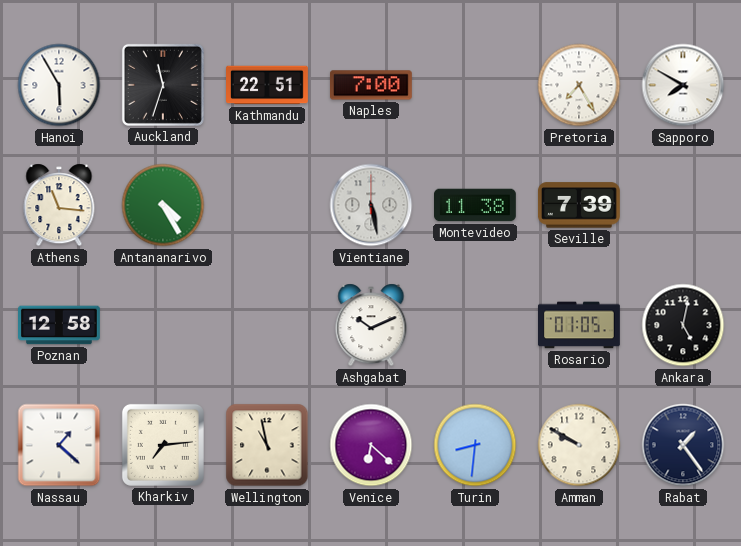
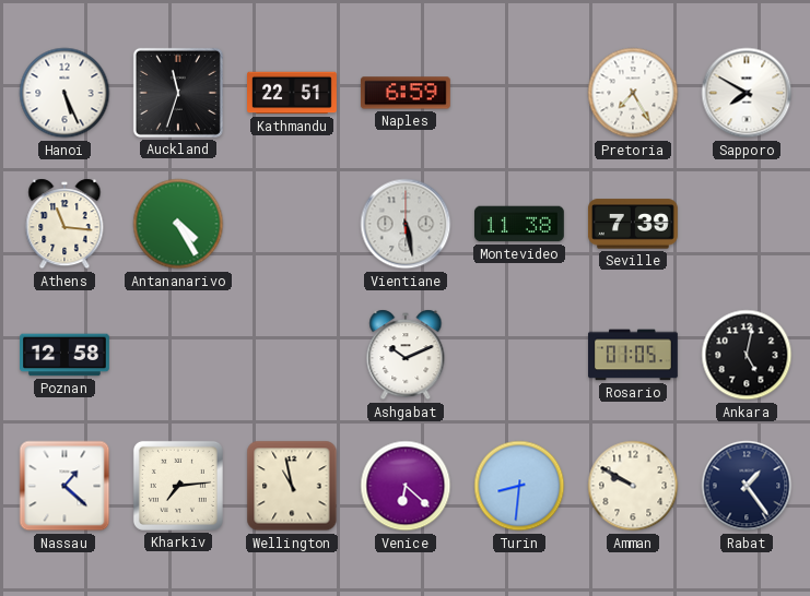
Hanoi: 5:55 -> 5:26
Naples: 7:00 -> 6:59
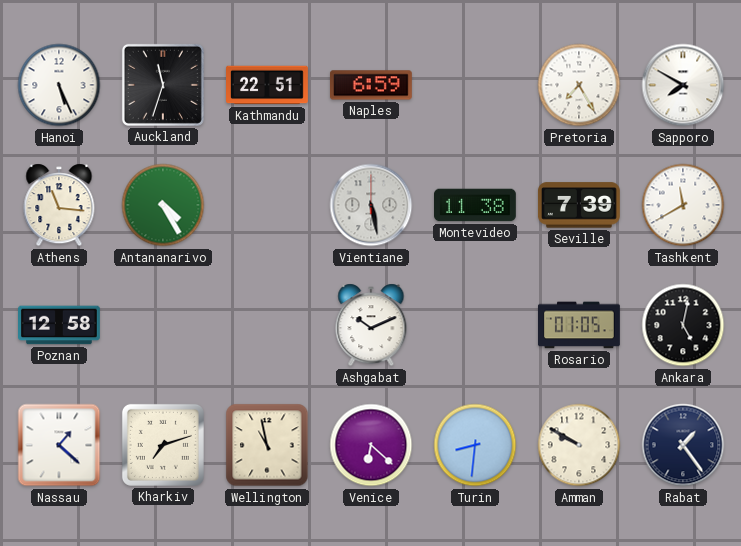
Tashkent: none -> 11:40
Kharkiv: 7:14 -> 7:12
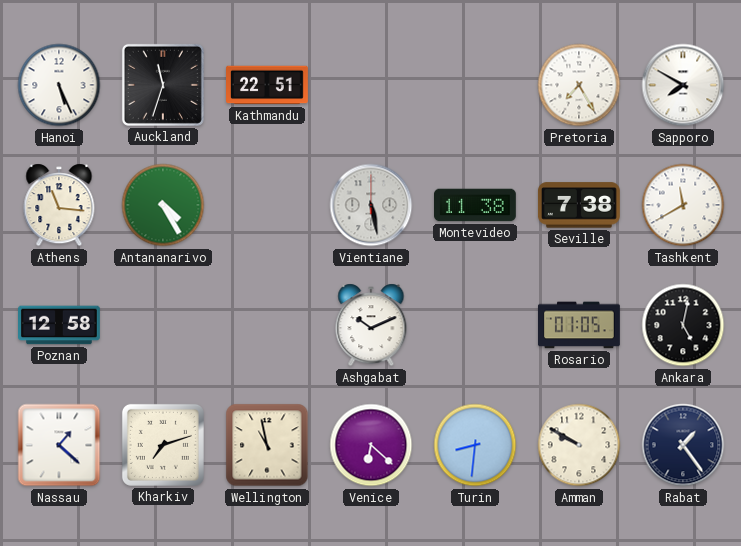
Naples: 6:59 -> none
Seville: 7:39 -> 7:38
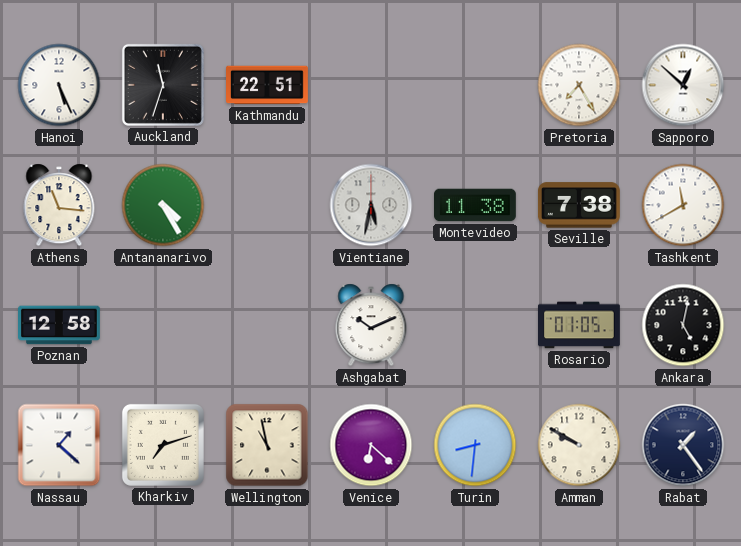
Sapporo: 7:50 -> 12:52
Vientiane: 5:28 -> 5:32
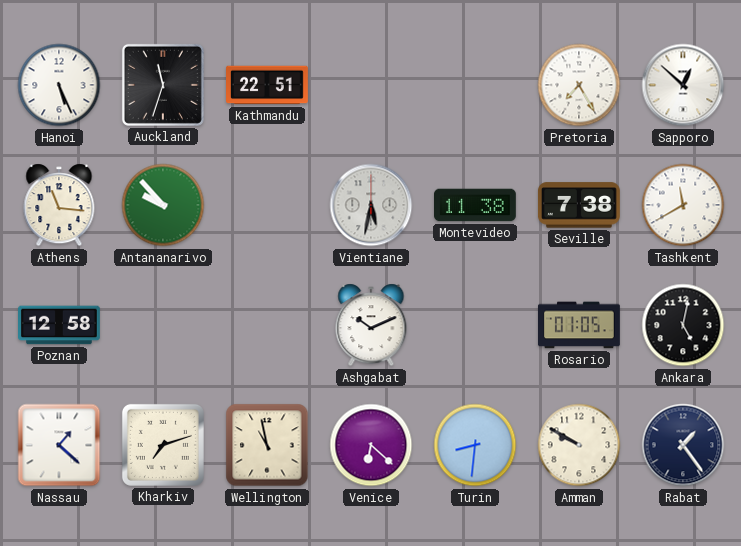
Antananarivo: 4:25 -> 9:53
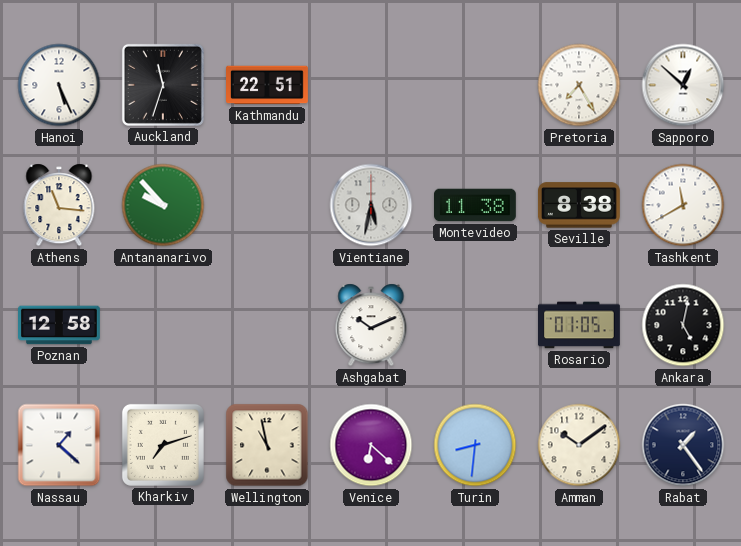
Seville: 7:38 -> 8:38
Amman: 9:50 -> 10:09
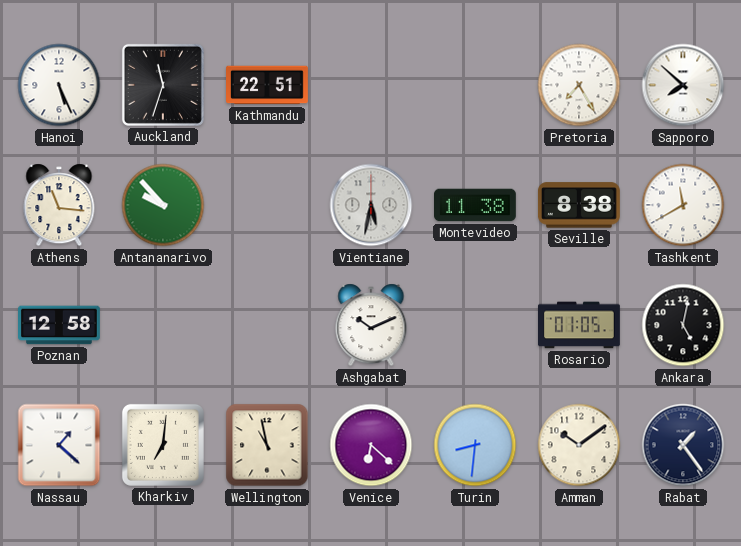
Sapporo: 12:52 -> 7:52
Kharkiv: 7:12 -> 7:01
